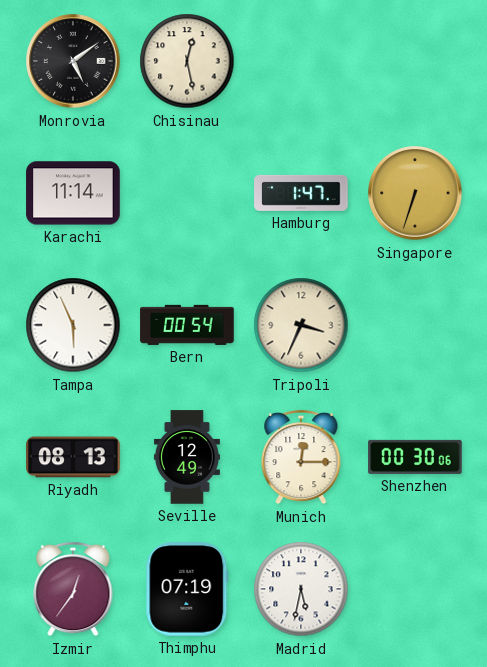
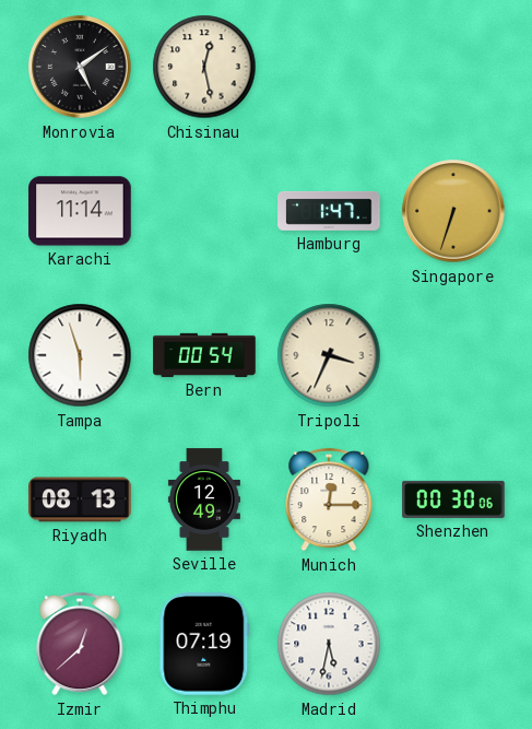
Tampa: 5:56 -> 5:57
Izmir: 12:36 -> 12:38
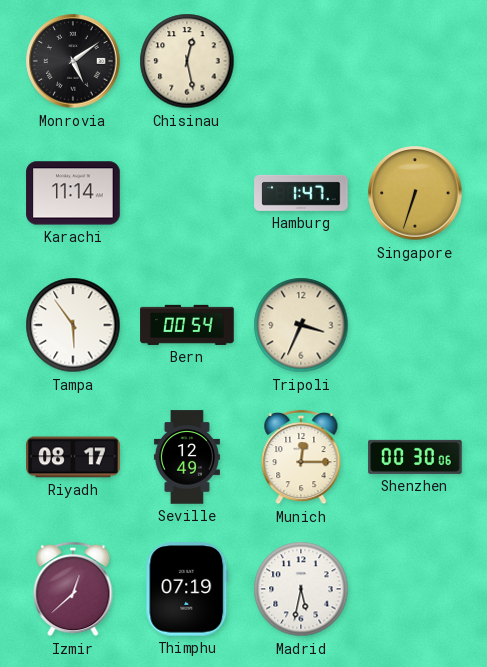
Tampa: 5:57 -> 5:54
Riyadh: 08:13 -> 08:17
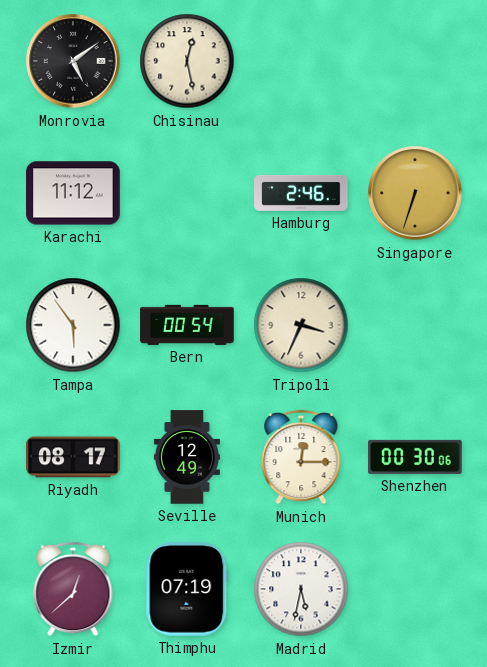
Karachi: 11:14 -> 11:12
Hamburg: 1:47 -> 2:46
